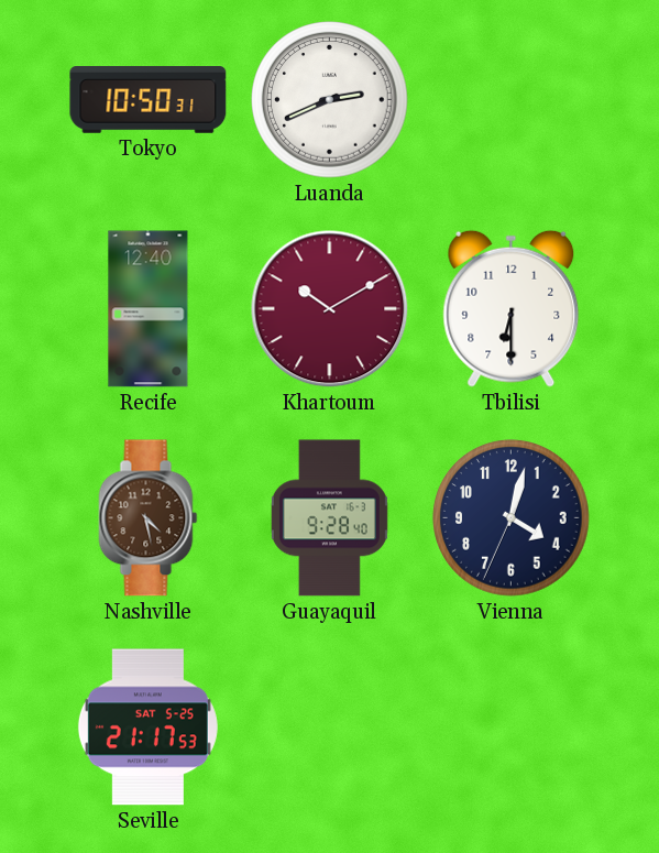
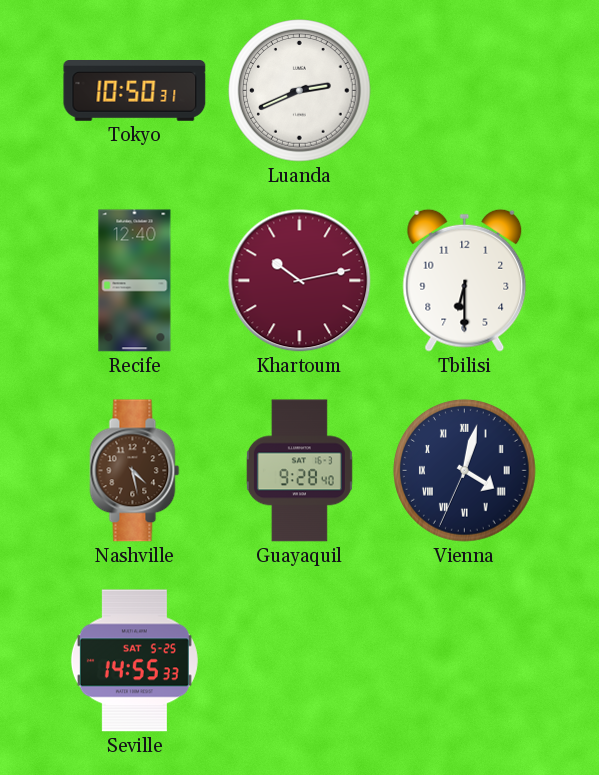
Khartoum: 10:10 -> 10:13
Vienna numerals: Arabic -> Roman
Seville: 21:17 -> 14:55
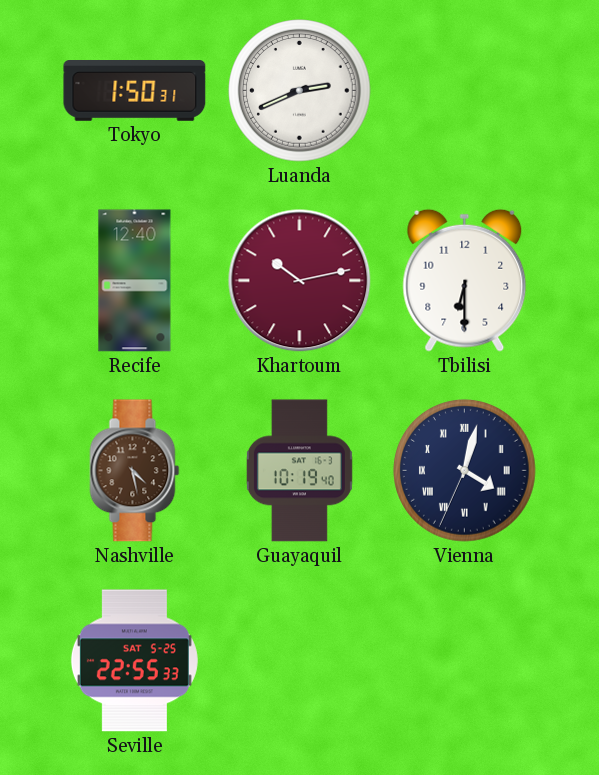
Tokyo: 10:50 -> 1:50
Guayaquil: 9:28 -> 10:19
Seville: 14:55 -> 22:55
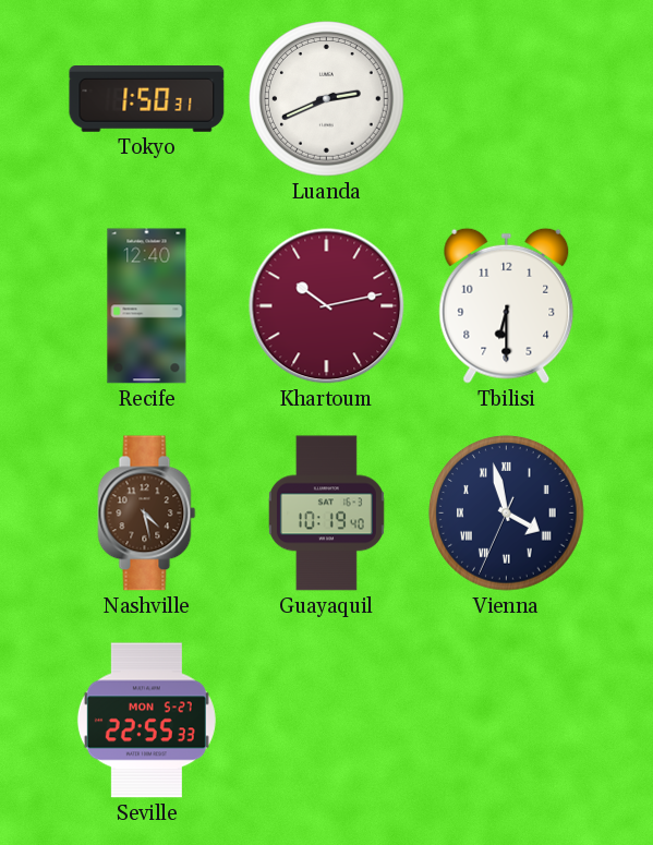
Vienna: 4:02 -> 3:57
Seville date: SAT 5-25 -> MON 5-27
